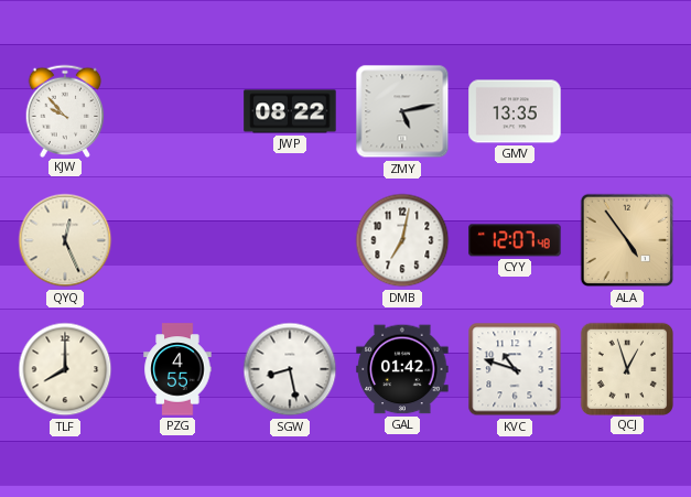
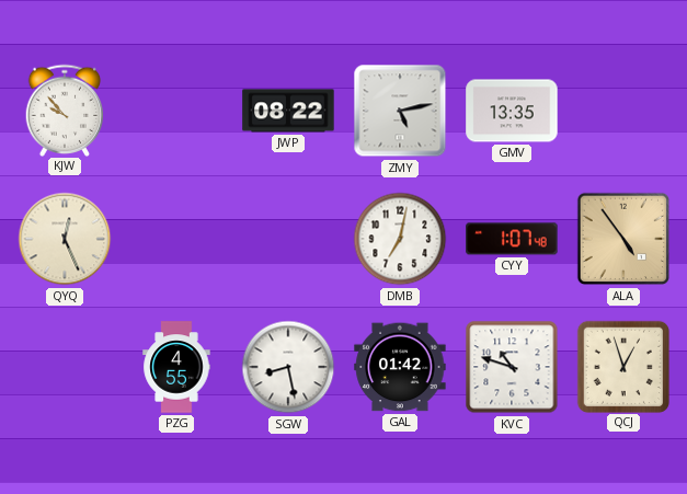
CYY: 12:07 -> 1:07
TLF: 8:00 -> none
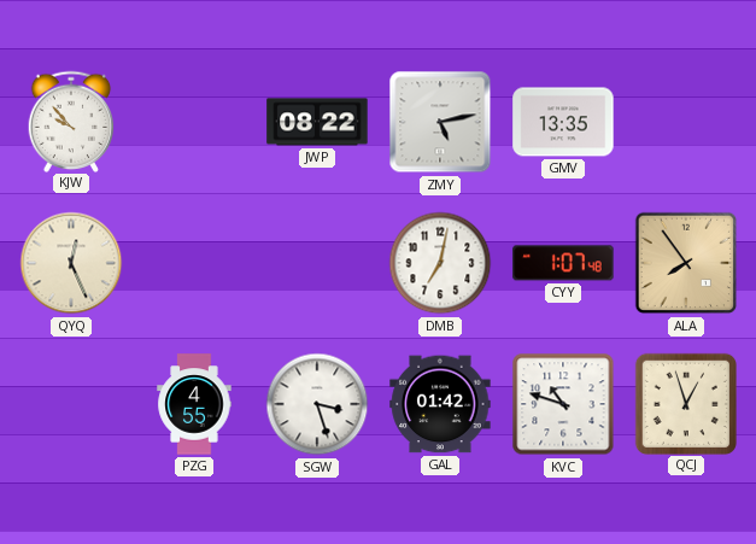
ALA: 4:54 -> 7:54
SGW: 8:28 -> 3:27
